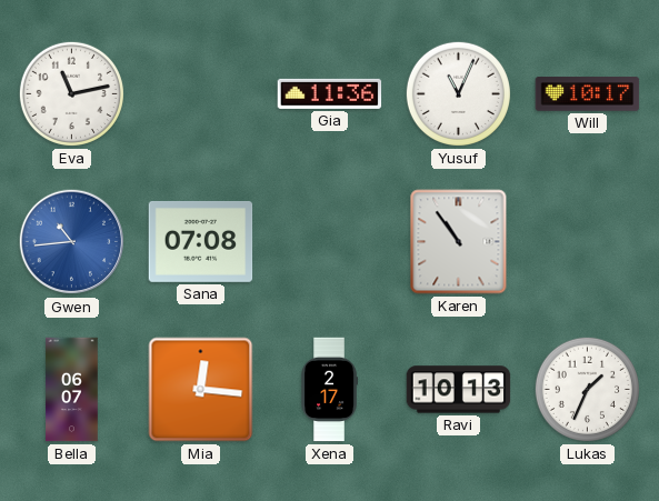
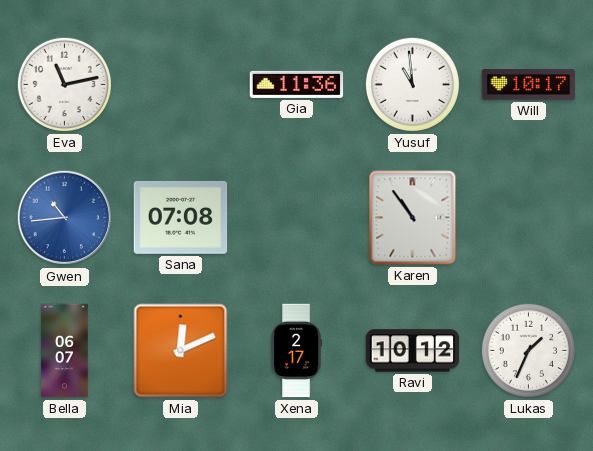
Yusuf: 11:04 -> 10:59
Mia: 12:16 -> 12:11
Ravi: 10:13 -> 10:12
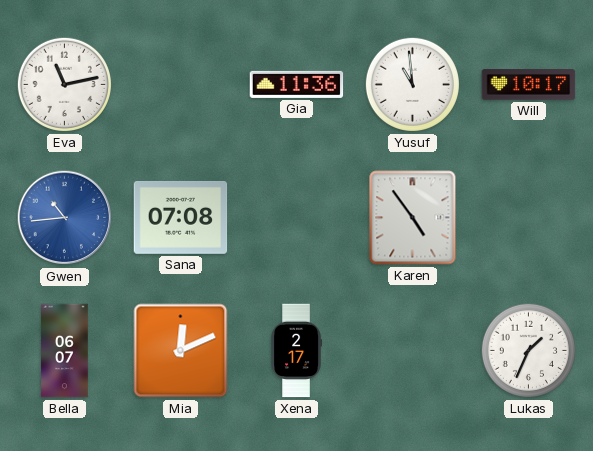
Karen: 10:54 -> 4:54
Ravi: 10:12 -> none
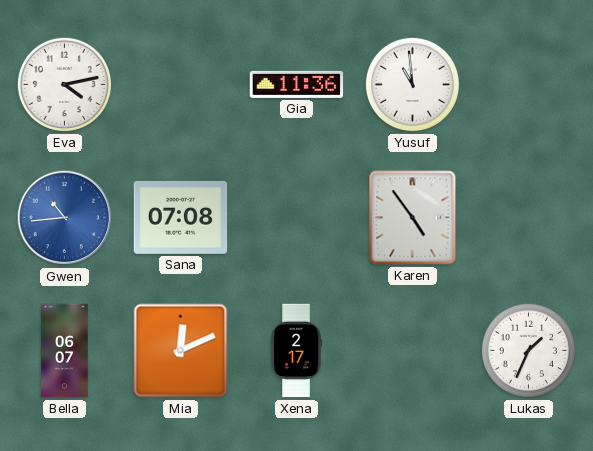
Eva: 11:13 -> 4:13
Will: 10:17 -> none
